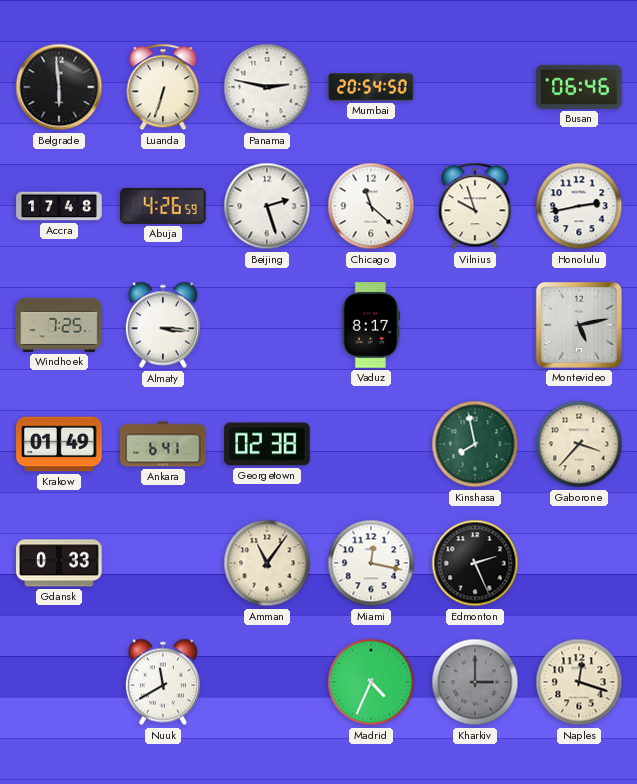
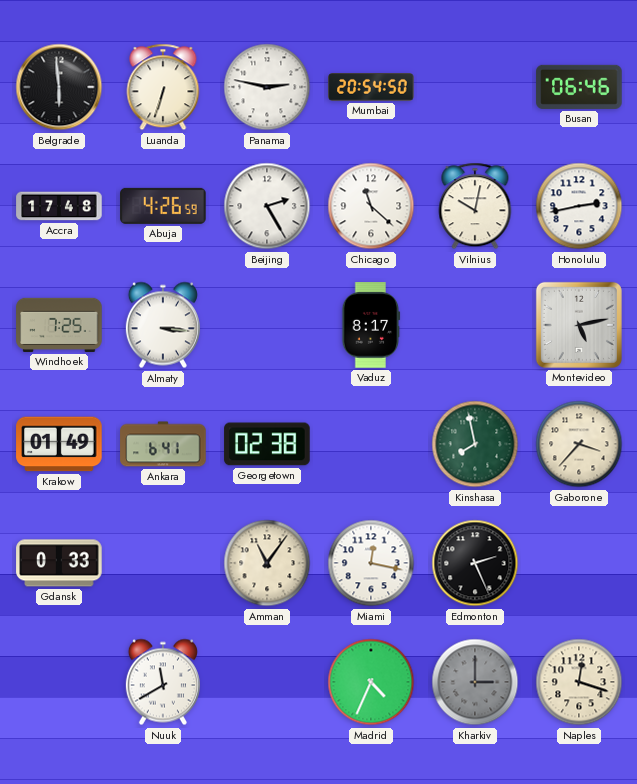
Beijing: 2:27 -> 2:25
Vilnius: 9:57 -> 10:02
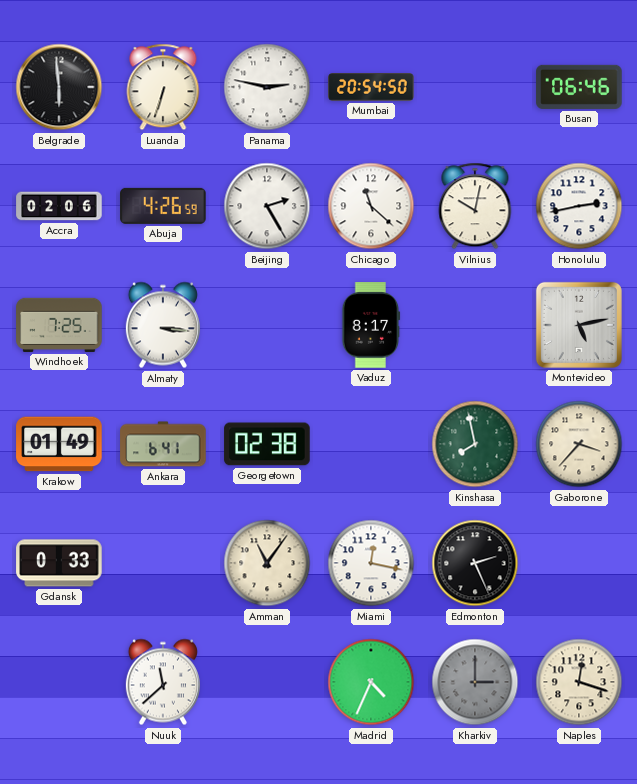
Accra: 17:48 -> 02:06
Nuuk: 11:40 -> 11:38
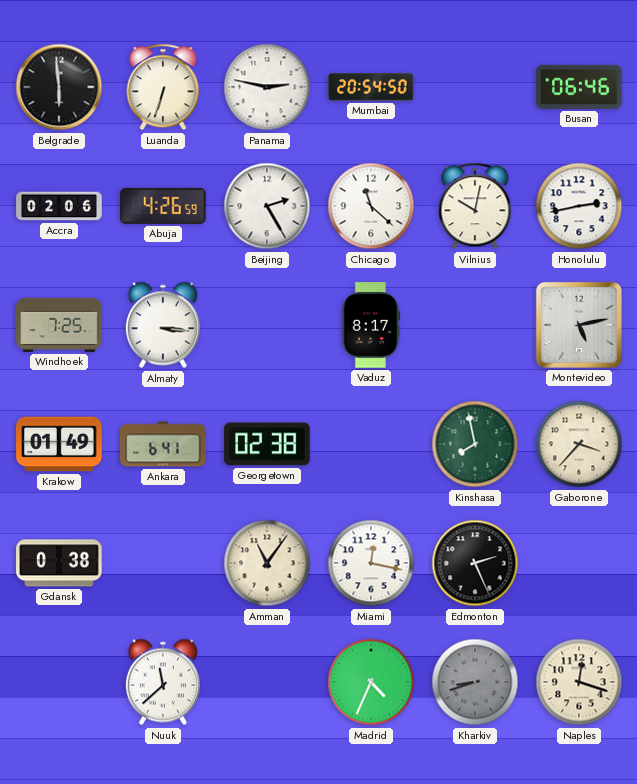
Gdansk: 0:33 -> 0:38
Kharkiv: 3:00 -> 8:42
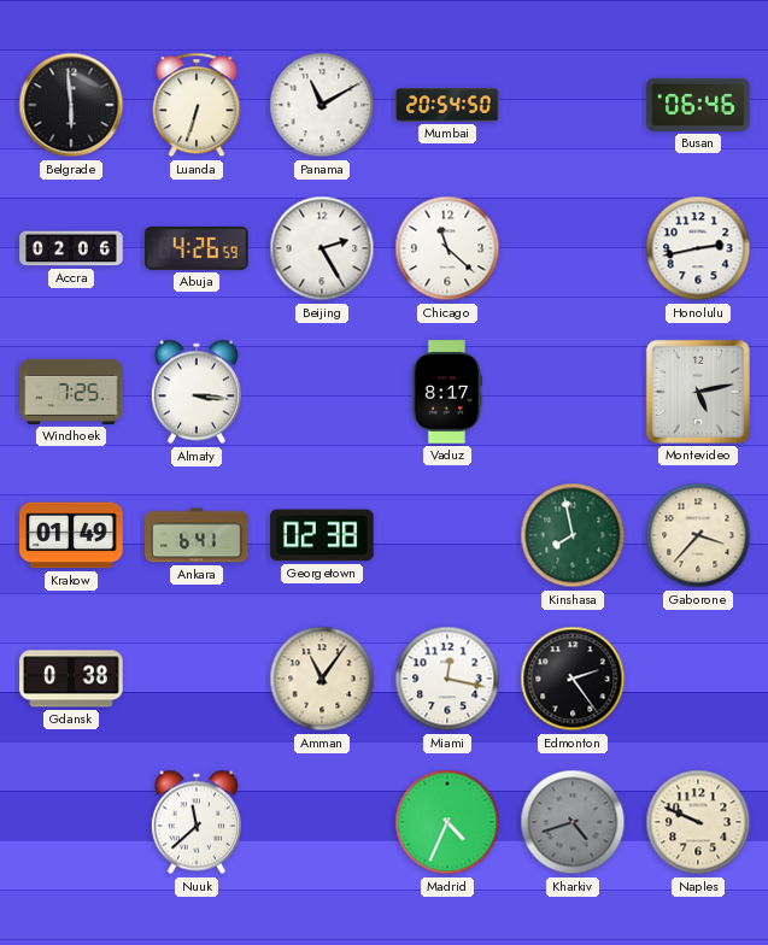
Panama: 2:47 -> 11:10
Vilnius: 10:02 -> none
Edmonton: 2:26 -> 2:24
Kharkiv: 8:42 -> 4:42
Naples: 12:18 -> 9:49
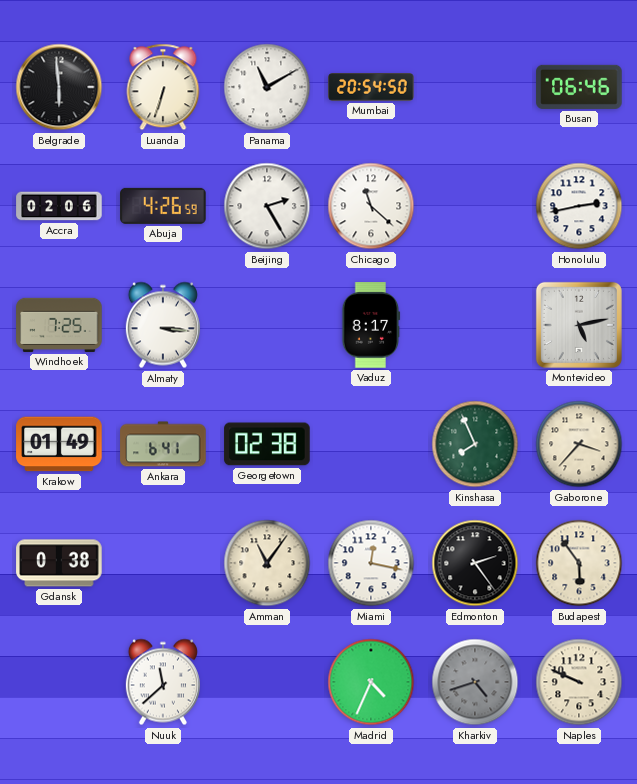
Kinshasa: 7:58 -> 7:56
Budapest: none -> 5:54
